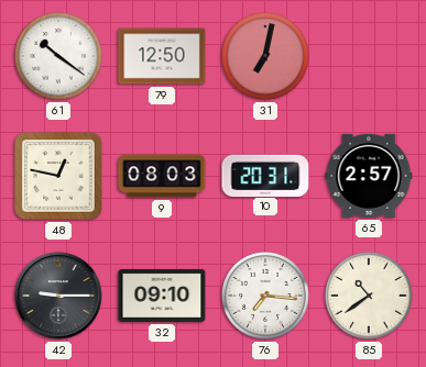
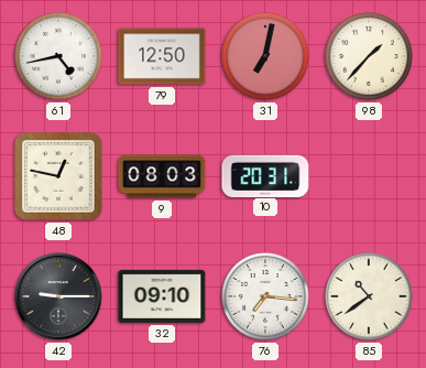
61: 10:21 -> 4:43
98: none -> 1:37
65: 2:57 -> none
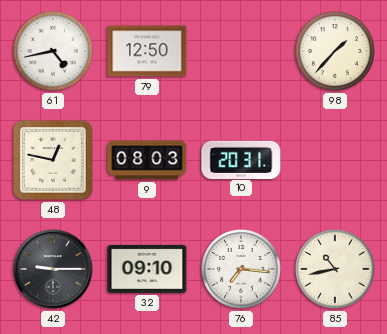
31: 7:02 -> none
85: 10:39 -> 10:43
